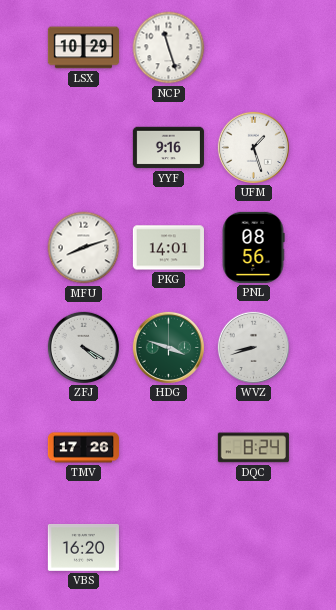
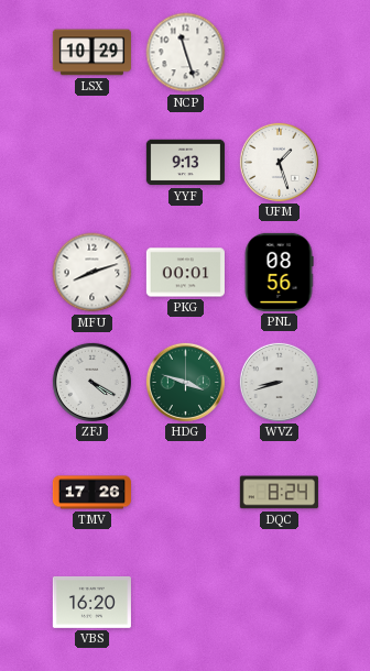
YYF: 9:16 -> 9:13
PKG: 14:01 -> 00:01
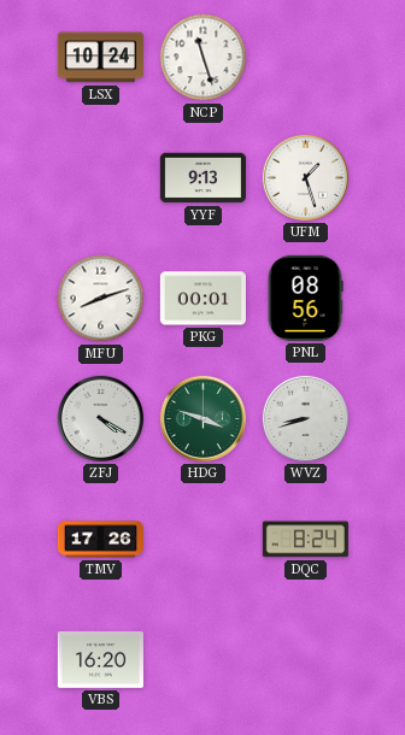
LSX: 10:29 -> 10:24
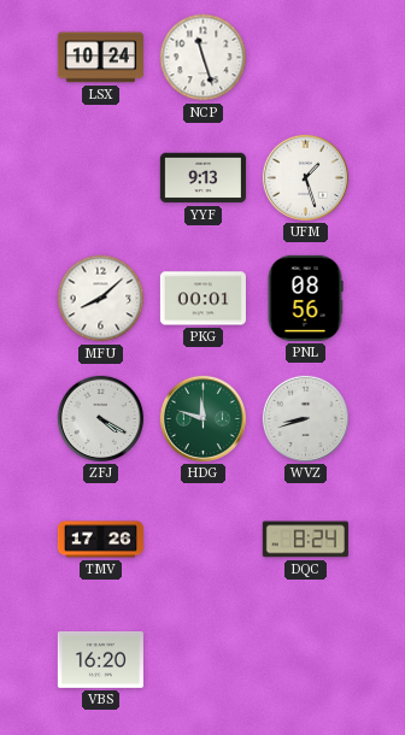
MFU: 8:12 -> 8:08
HDG: 3:48 -> 11:48
